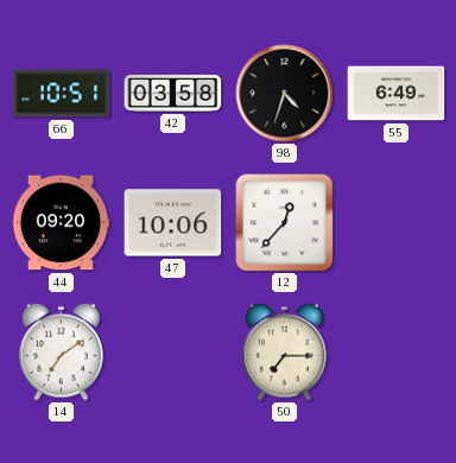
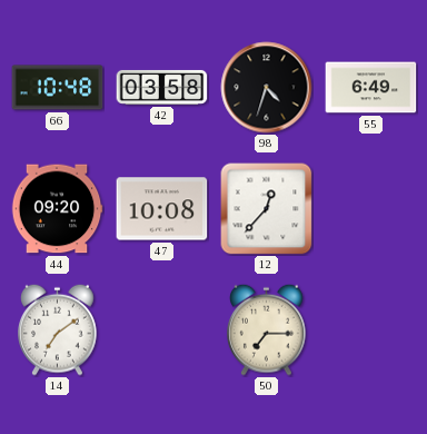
66: 10:51 -> 10:48
47: 10:06 -> 10:08
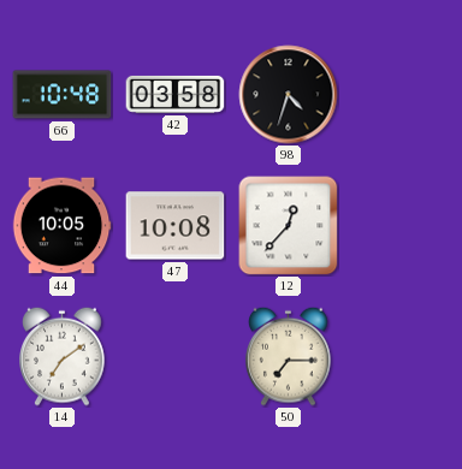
55: 6:49 -> none
44: 09:20 -> 10:05
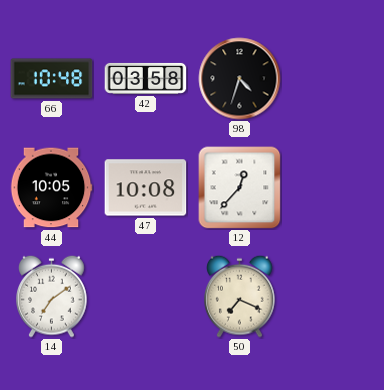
50: 7:15 -> 7:19
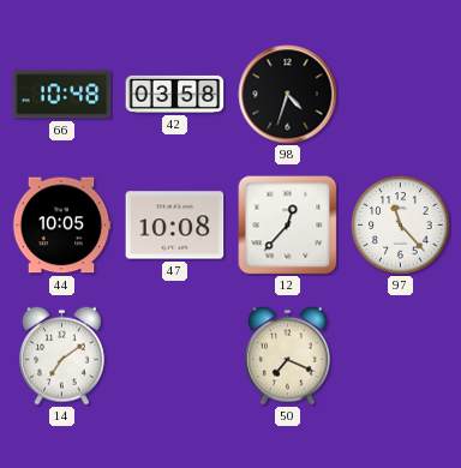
97: none -> 11:23
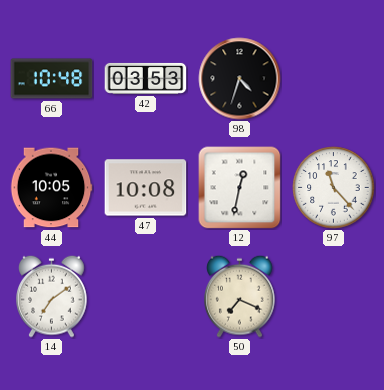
42: 03:58 -> 03:53
12: 12:37 -> 12:32
